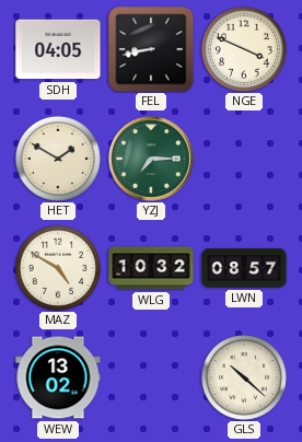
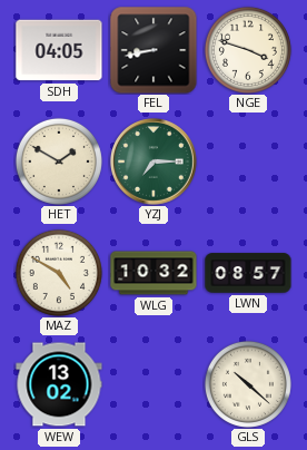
NGE: 3:49 -> 3:48
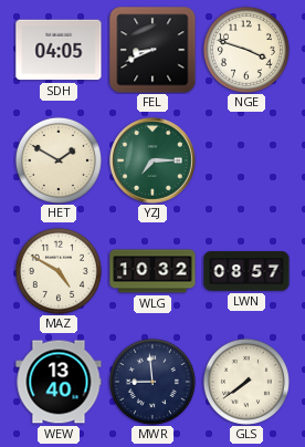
FEL: 8:43 -> 8:41
WEW: 13:02 -> 13:40
MWR: none -> 8:59
GLS: 10:22 -> 7:39
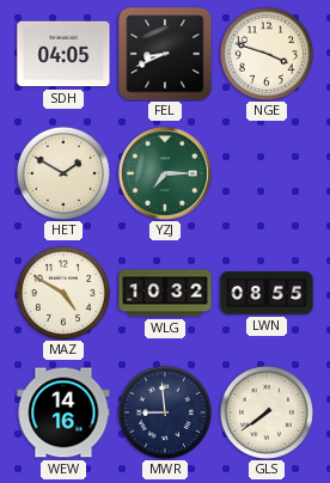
LWN: 08:57 -> 08:55
WEW: 13:40 -> 14:16
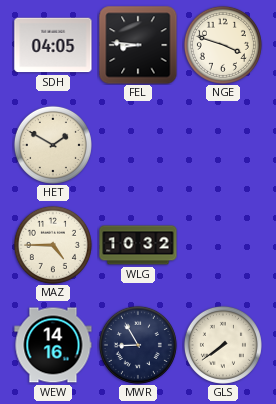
FEL: 8:41 -> 8:46
YZJ: 7:15 -> none
MAZ: 4:50 -> 4:45
LWN: 08:55 -> none
MWR: 8:59 -> 8:55
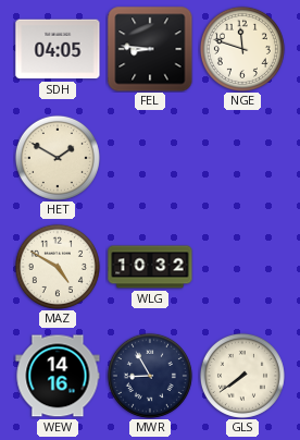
NGE: 3:48 -> 11:48
MAZ: 4:45 -> 4:50
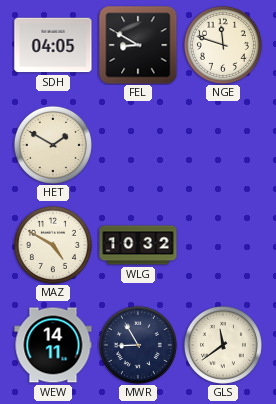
FEL: 8:46 -> 8:50
WEW: 14:16 -> 14:11
GLS: 7:39 -> 11:39
